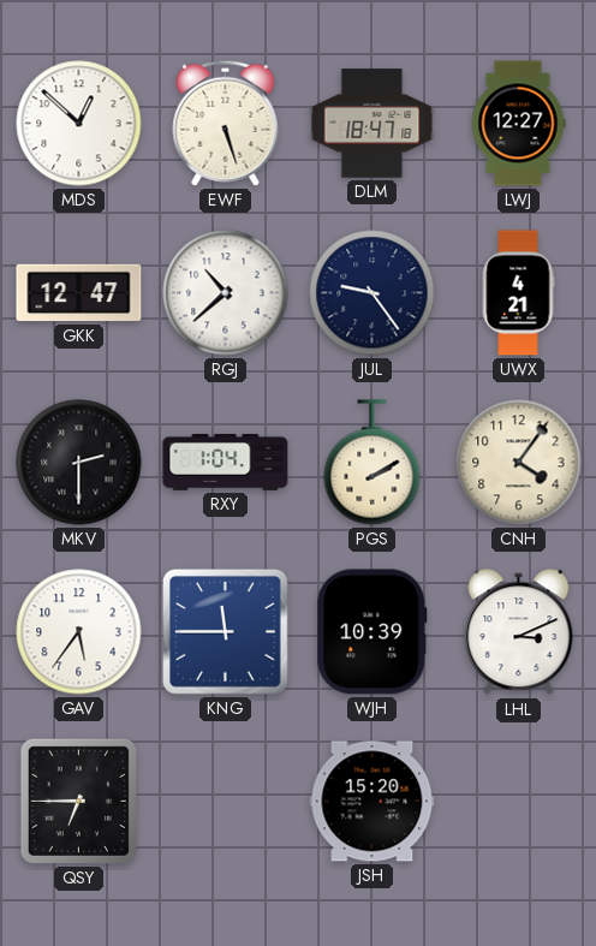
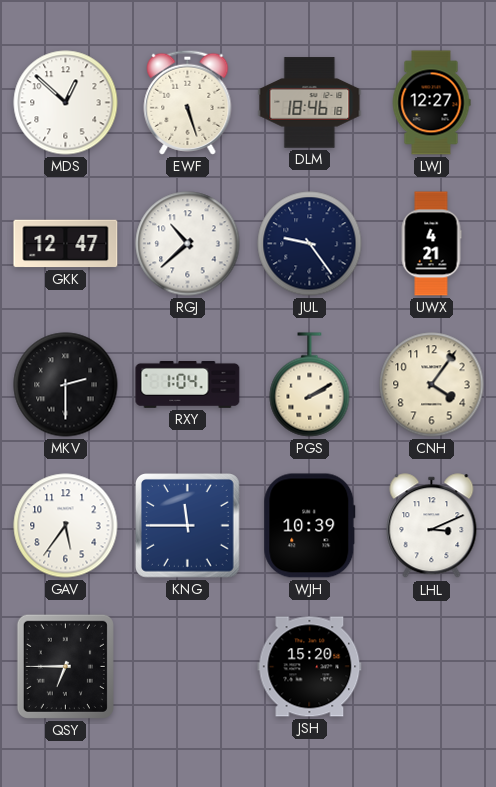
DLM: 18:47 -> 18:46
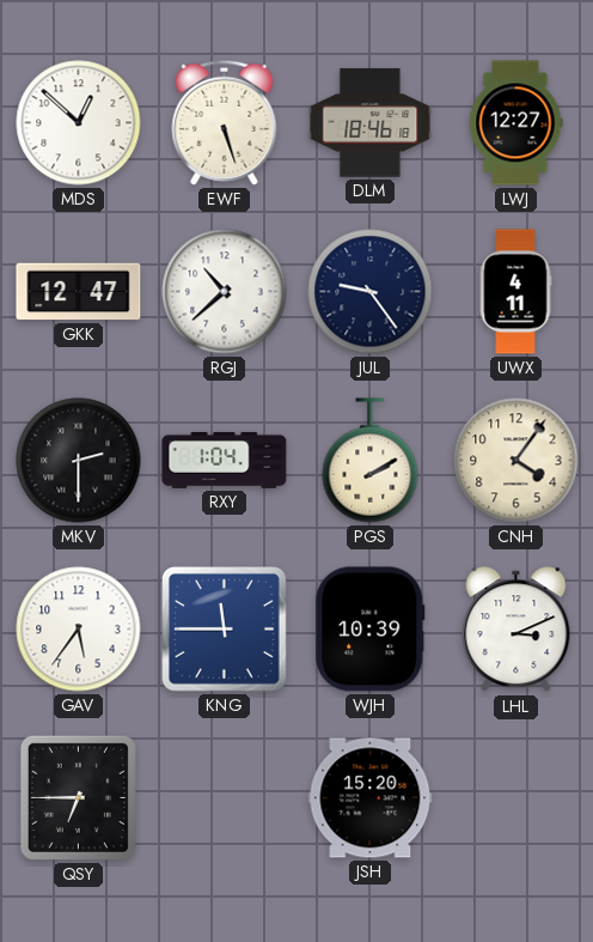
UWX: 4:21 -> 4:11
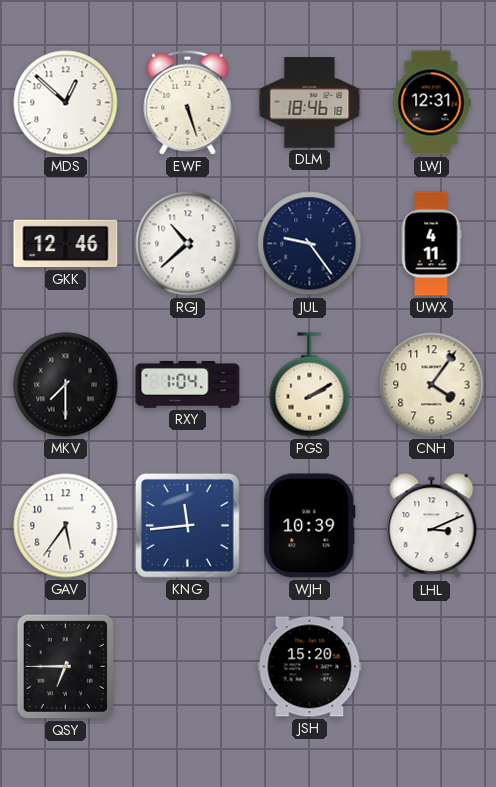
LWJ: 12:27 -> 12:31
GKK: 12:47 -> 12:46
MKV: 2:30 -> 7:30
KNG: 11:45 -> 11:44
